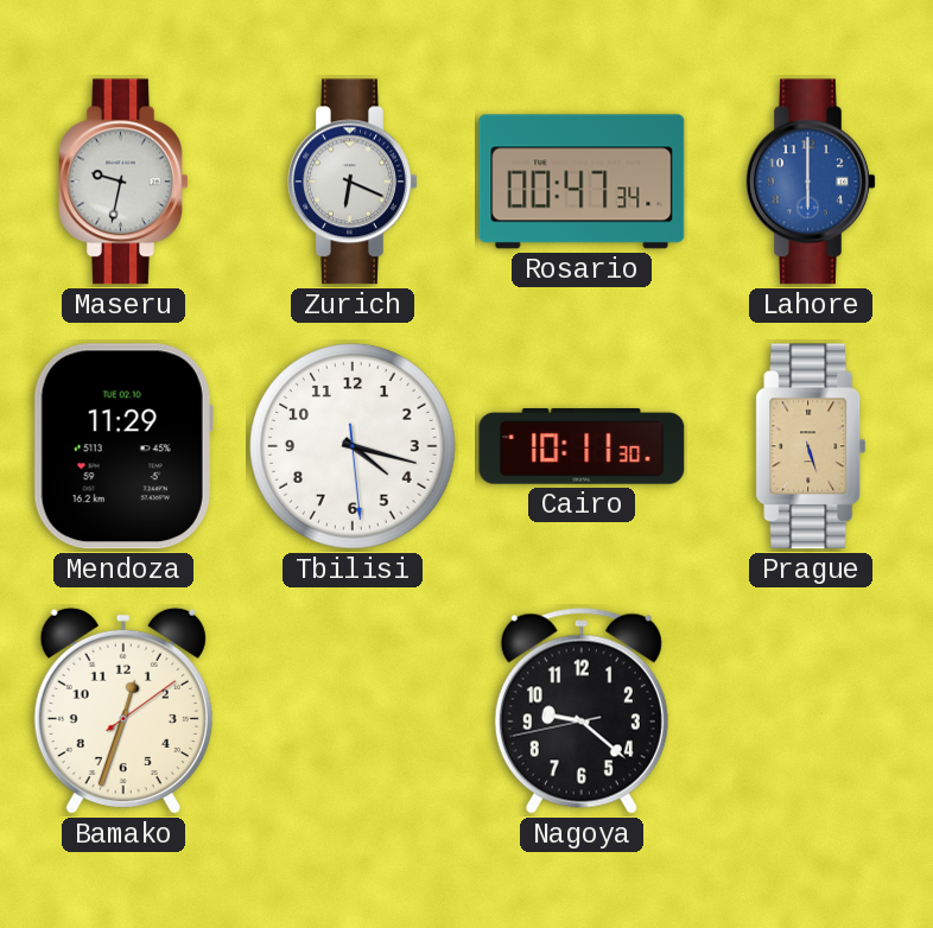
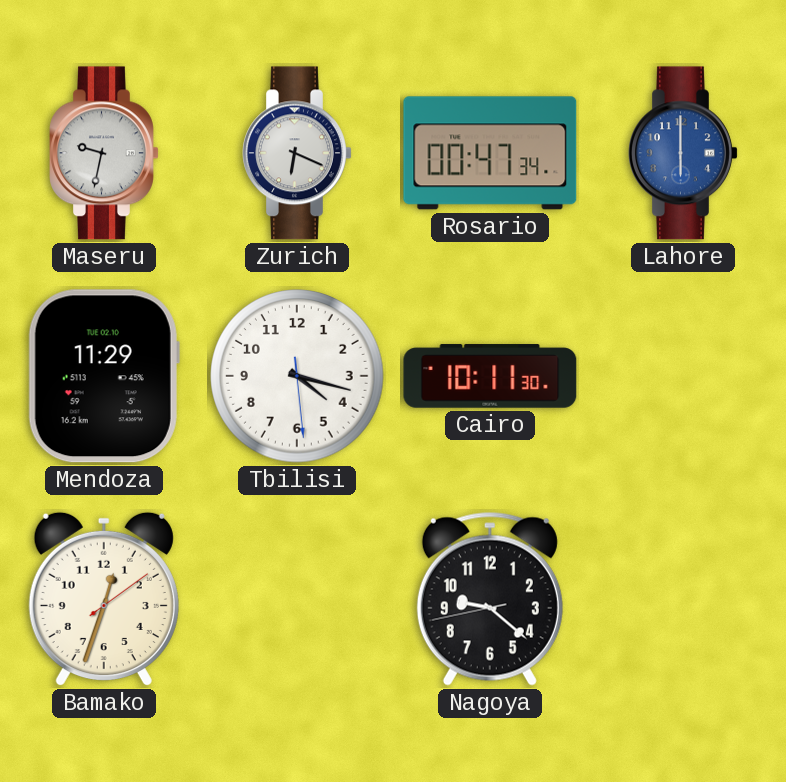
Prague: 5:27 -> none
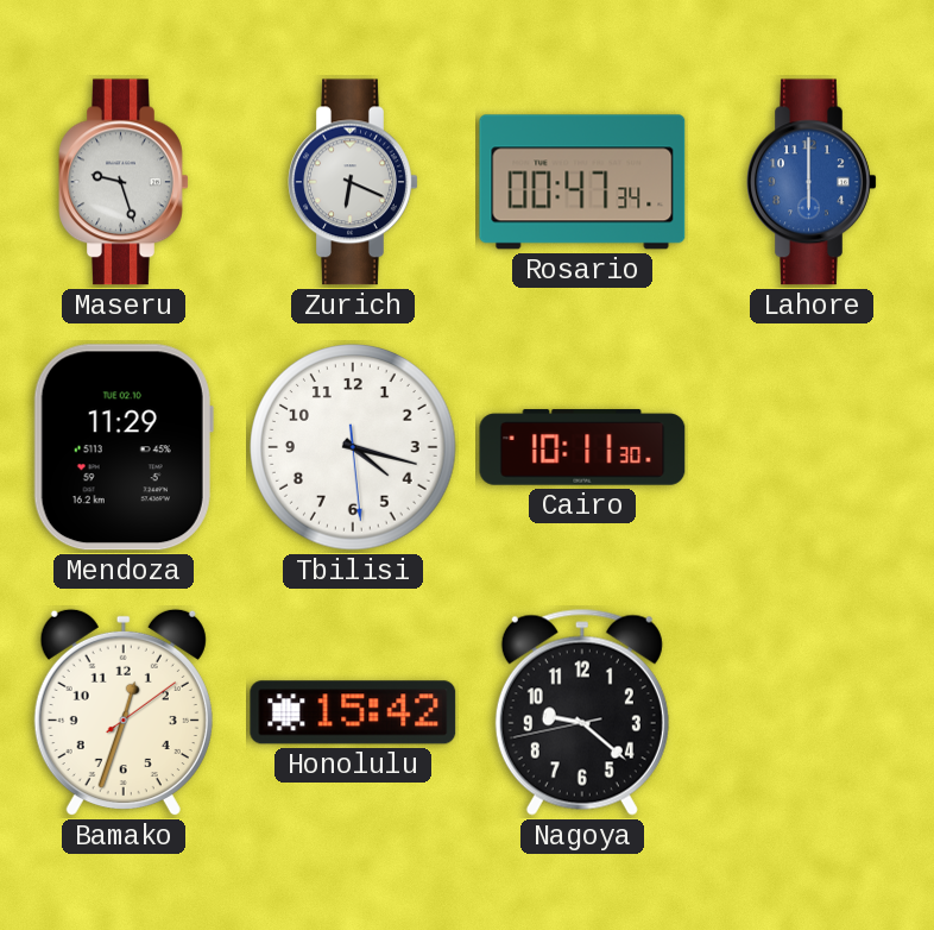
Maseru: 9:32 -> 9:27
Honolulu: none -> 15:42
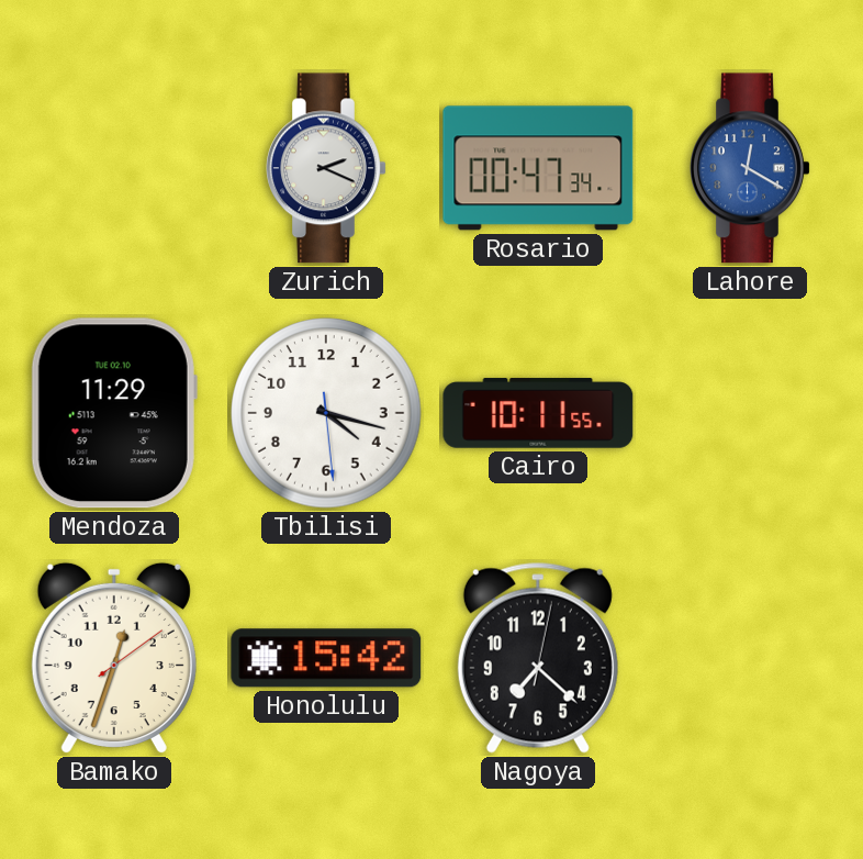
Maseru: 9:27 -> none
Zurich: 6:19 -> 2:19
Lahore: 6:00 -> 12:20
Cairo: 10:11:30 -> 10:11:55
Nagoya: 9:21 -> 7:22
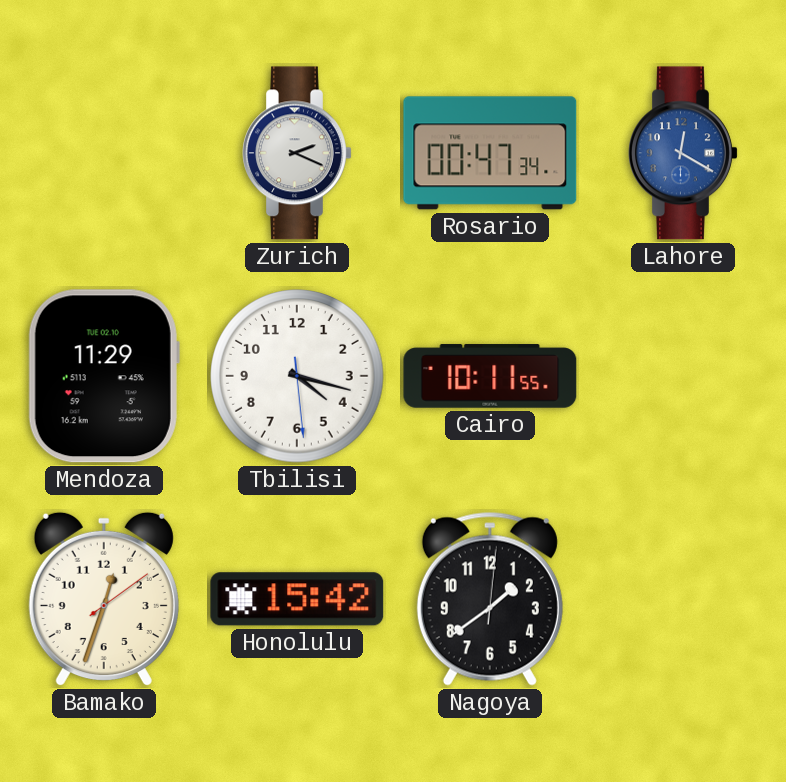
Nagoya: 7:22 -> 1:39
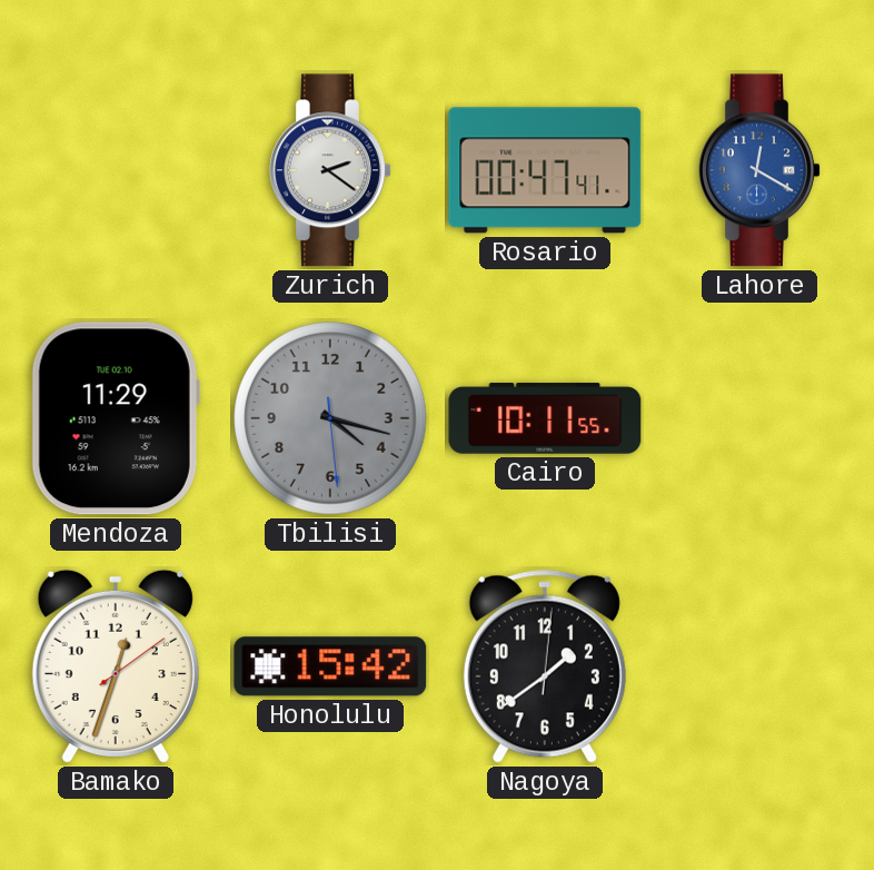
Zurich: 2:19 -> 2:21
Rosario: 00:47:34 -> 00:47:41
Tbilisi dial: white -> grey
